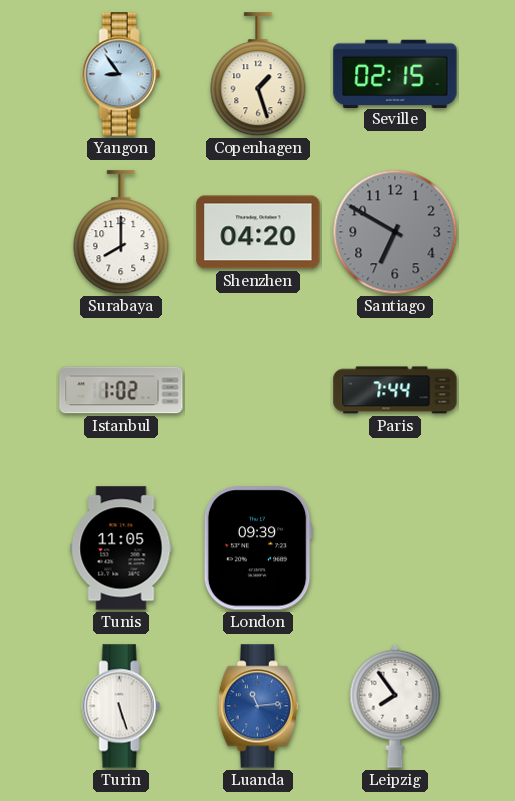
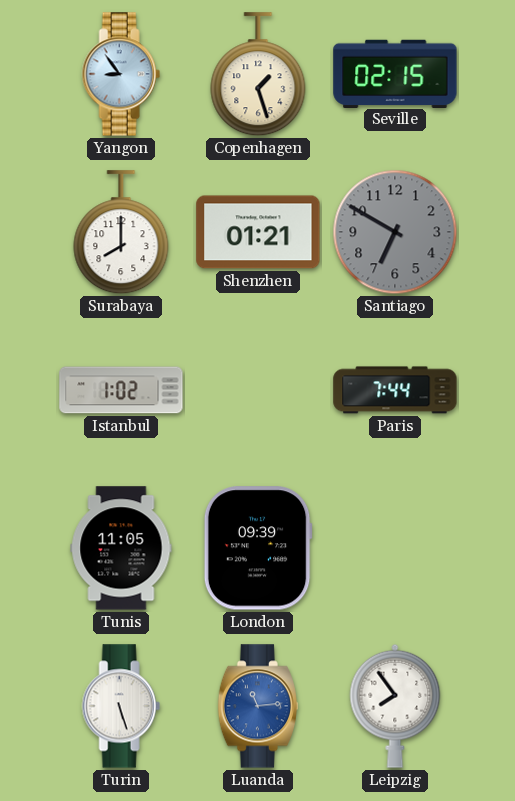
Shenzhen: 04:20 -> 01:21
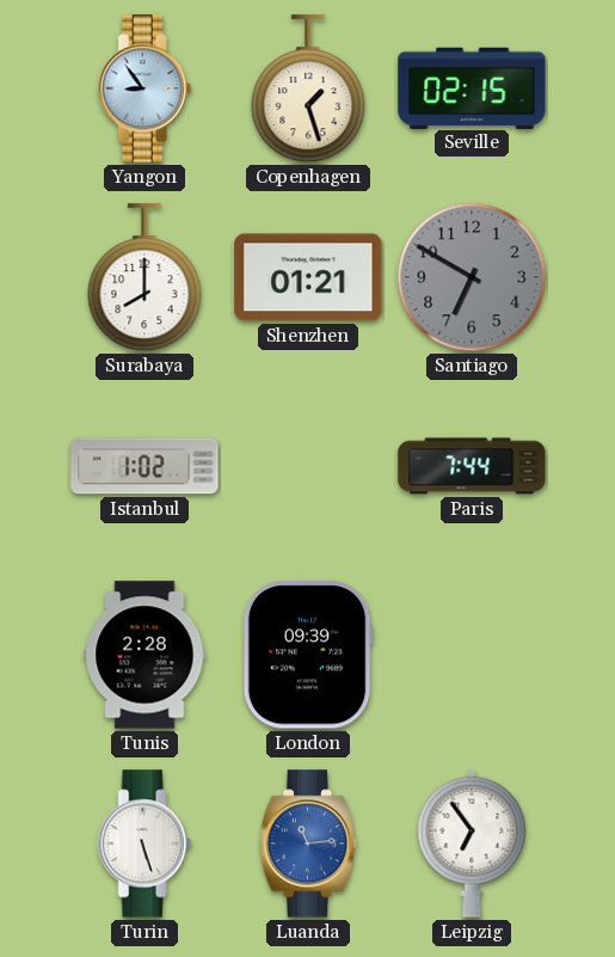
Tunis: 11:05 -> 2:28
Leipzig: 7:54 -> 6:54
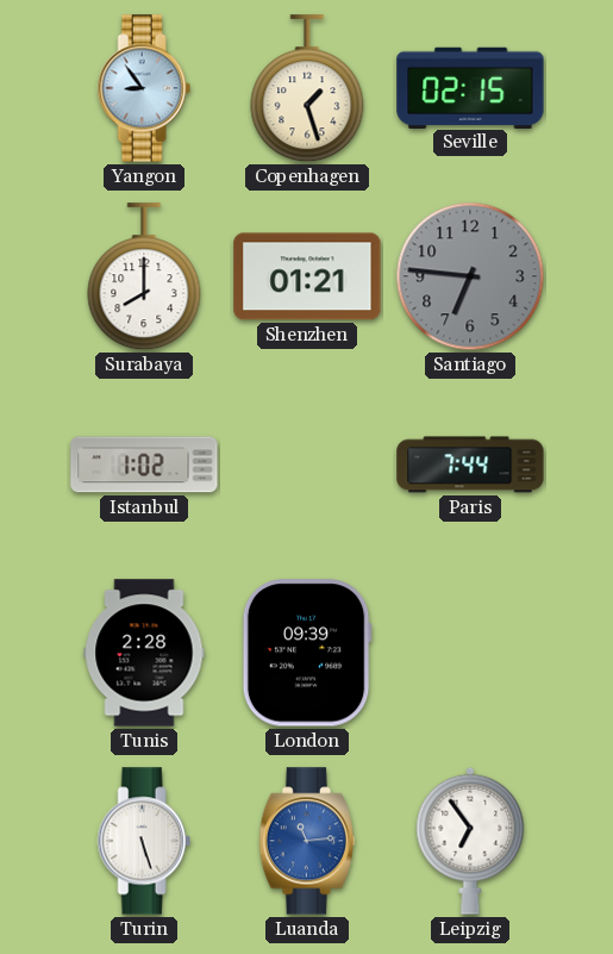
Santiago: 6:50 -> 6:46
